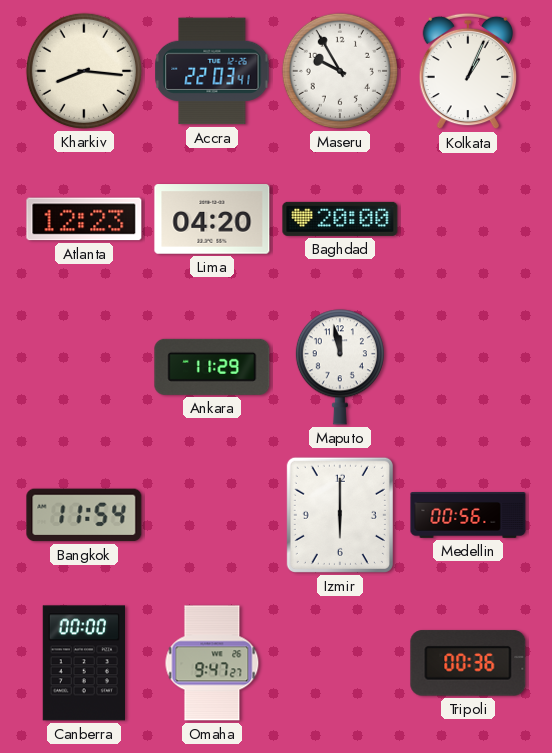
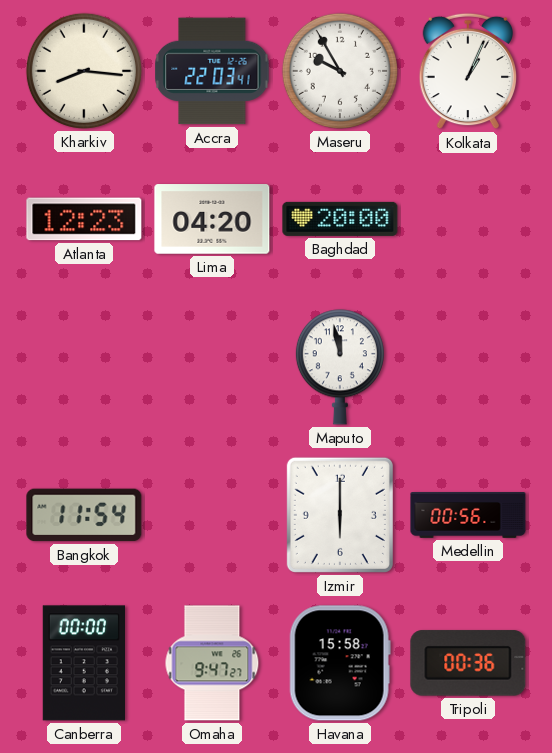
Ankara: 11:29 -> none
Havana: none -> 15:58
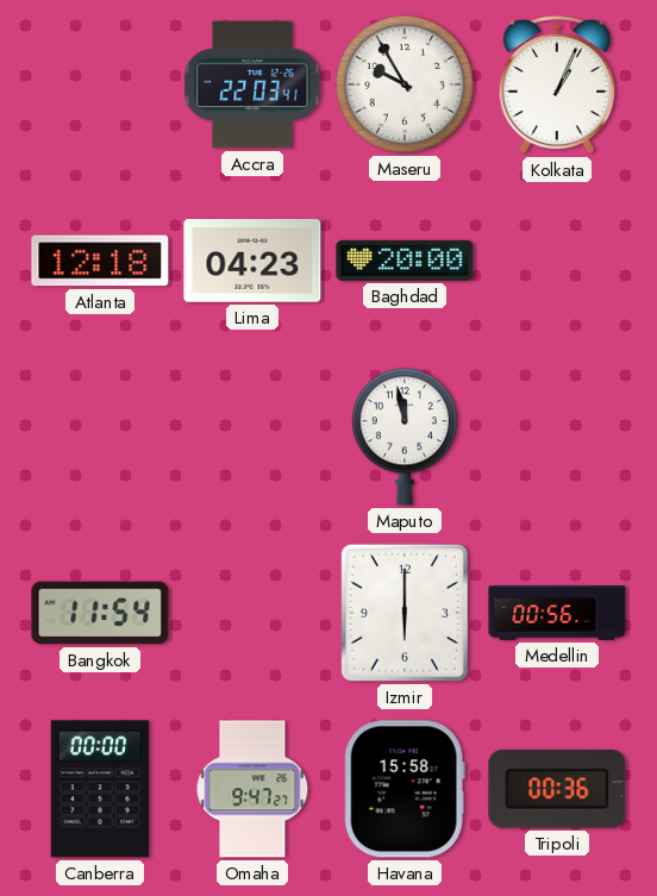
Kharkiv: 8:16 -> none
Atlanta: 12:23 -> 12:18
Lima: 04:20 -> 04:23
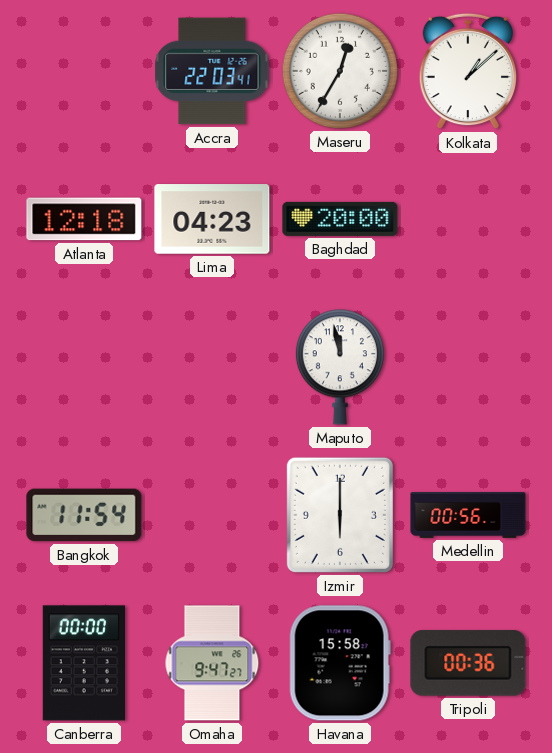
Maseru: 9:55 -> 12:35
Kolkata: 1:04 -> 1:08
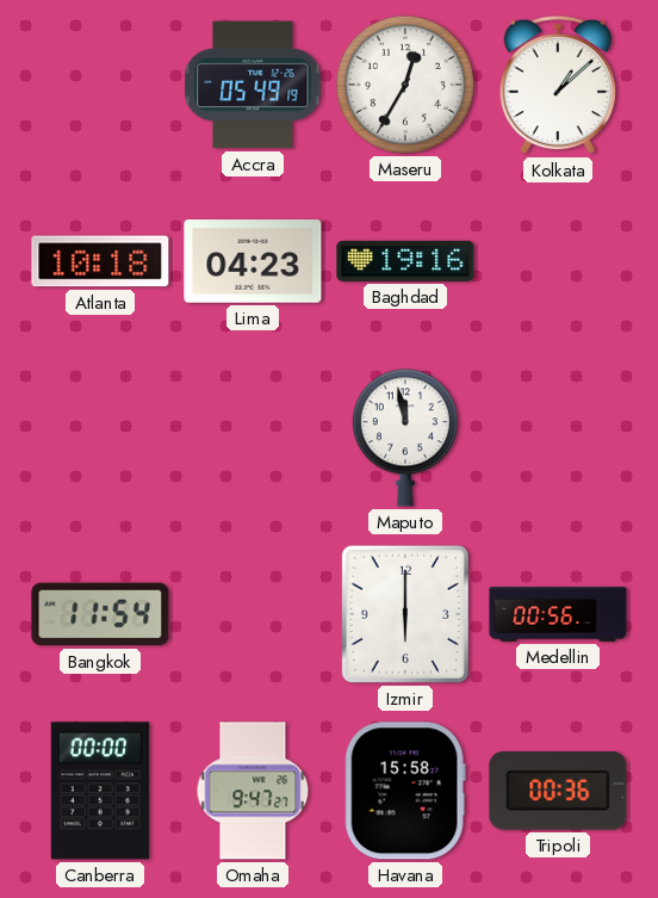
Accra: 22:03 -> 05:49
Atlanta: 12:18 -> 10:18
Baghdad: 20:00 -> 19:16
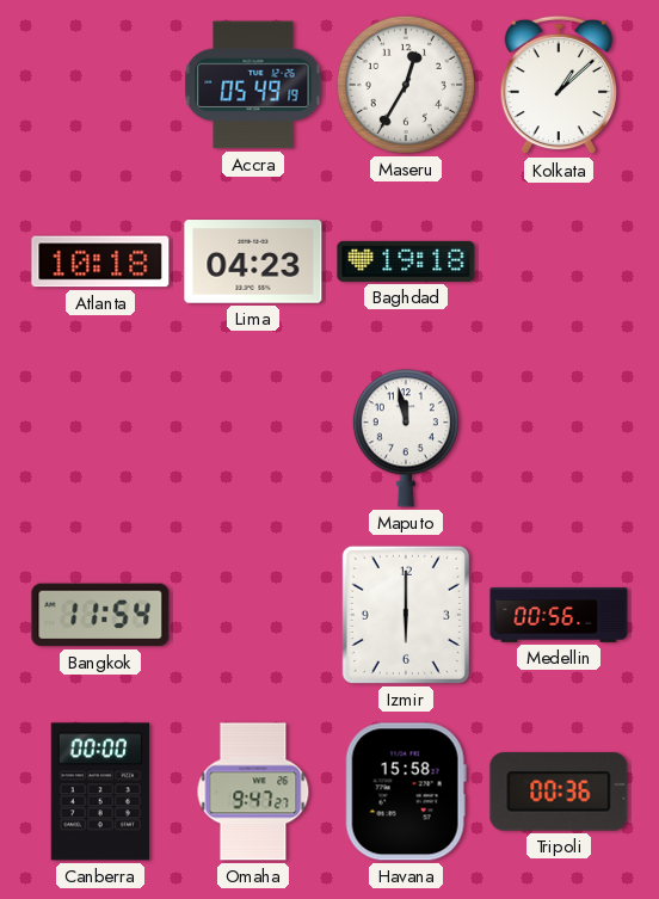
Baghdad: 19:16 -> 19:18
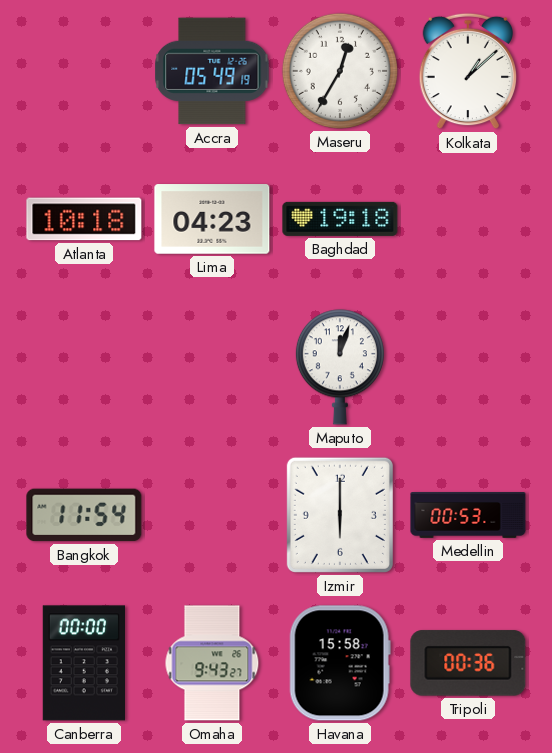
Maputo: 11:58 -> 12:03
Medellin: 00:56 -> 00:53
Omaha: 9:47 -> 9:43
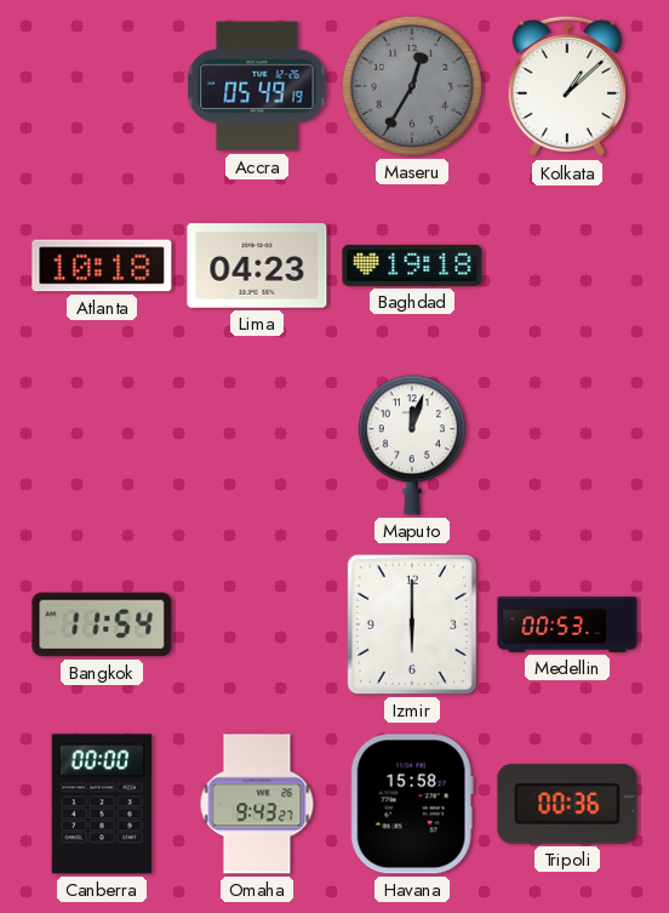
Maseru dial: white -> grey
